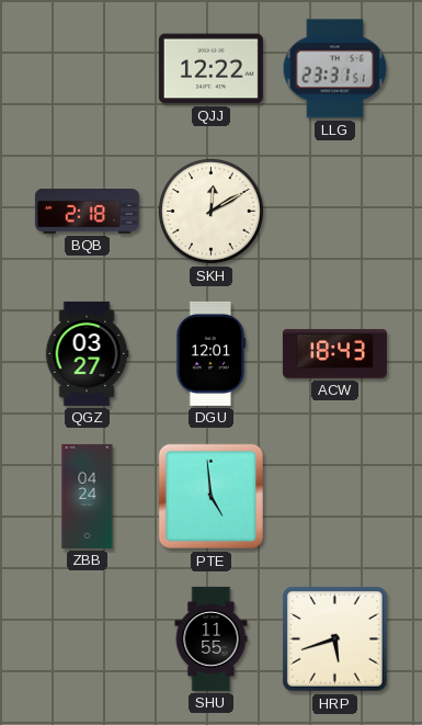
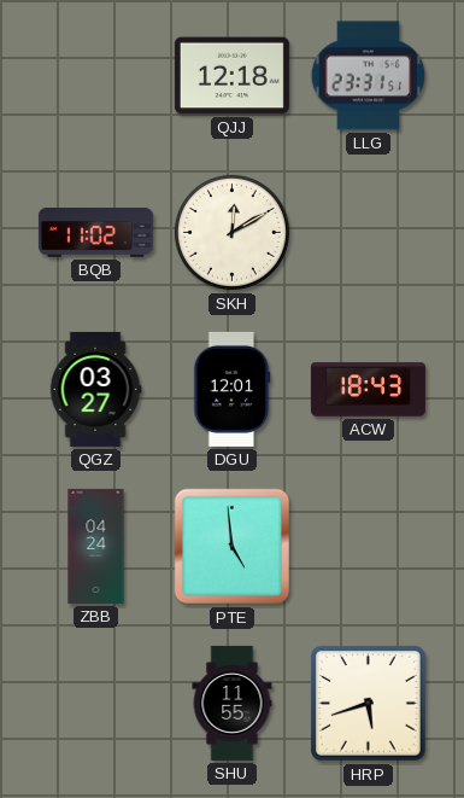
QJJ: 12:22 -> 12:18
BQB: 2:18 -> 11:02
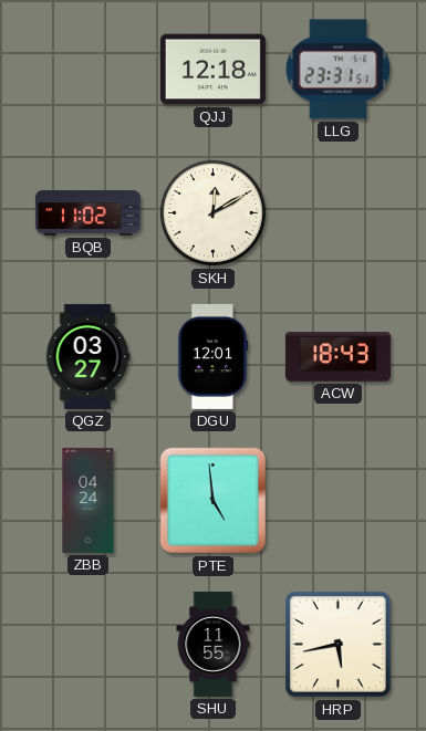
HRP: 5:42 -> 5:43
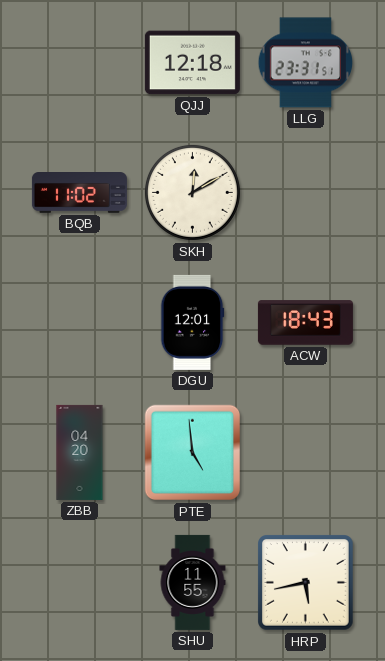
QGZ: 03:27 -> none
ZBB: 04:24 -> 04:20
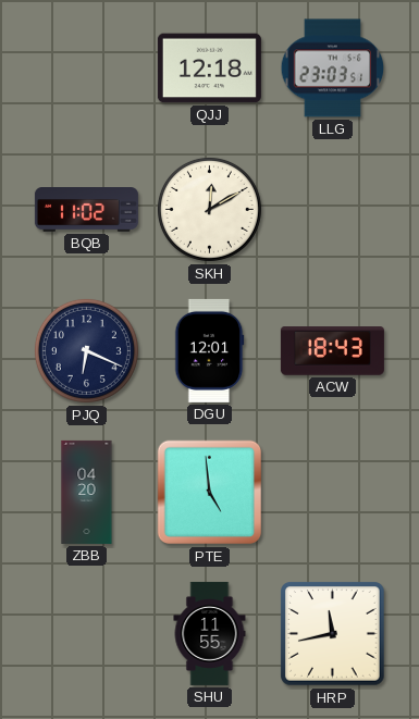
LLG: 23:31 -> 23:03
PJQ: none -> 6:19
HRP: 5:43 -> 11:43
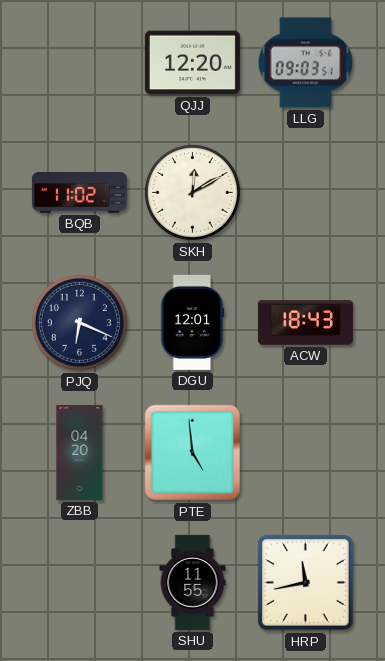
QJJ: 12:18 -> 12:20
LLG: 23:03 -> 09:03
